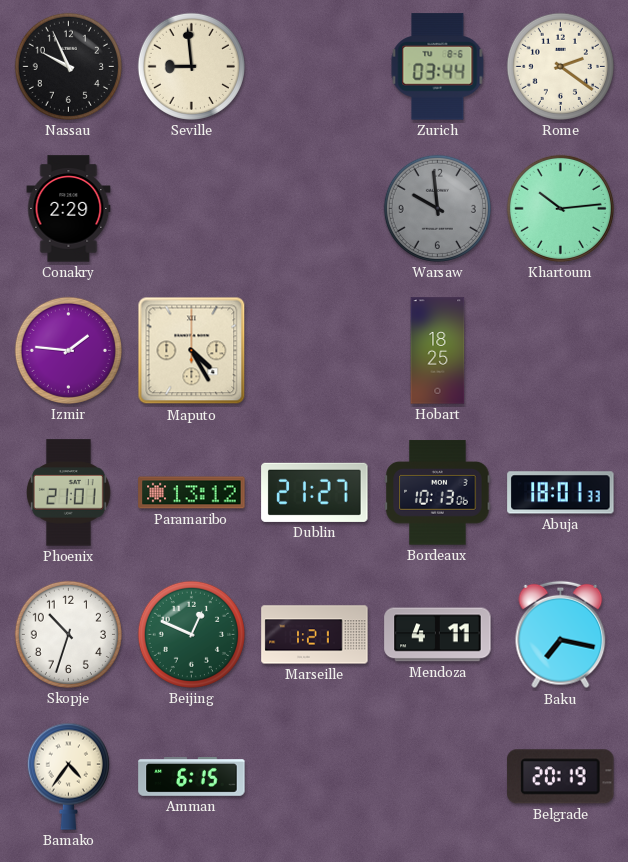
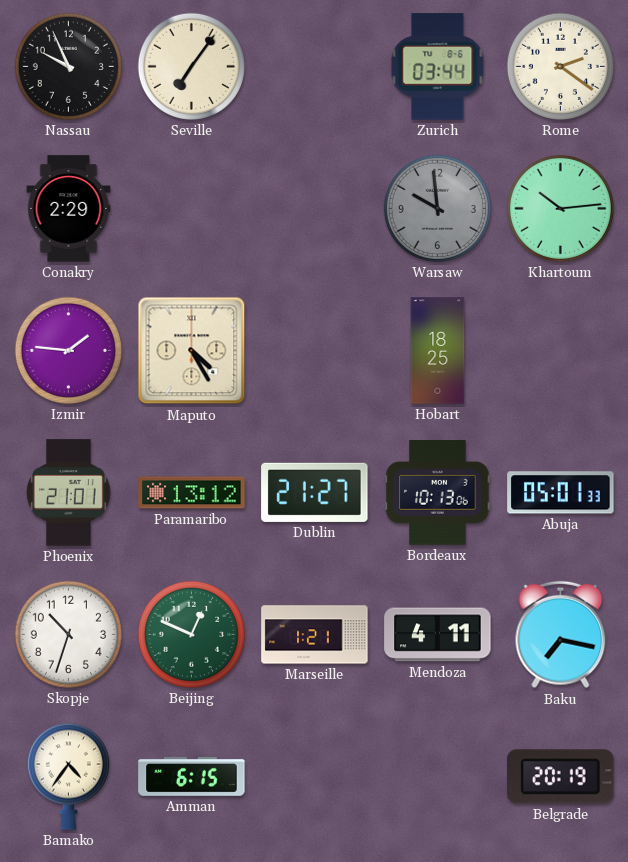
Seville: 8:59 -> 7:06
Abuja: 18:01 -> 05:01
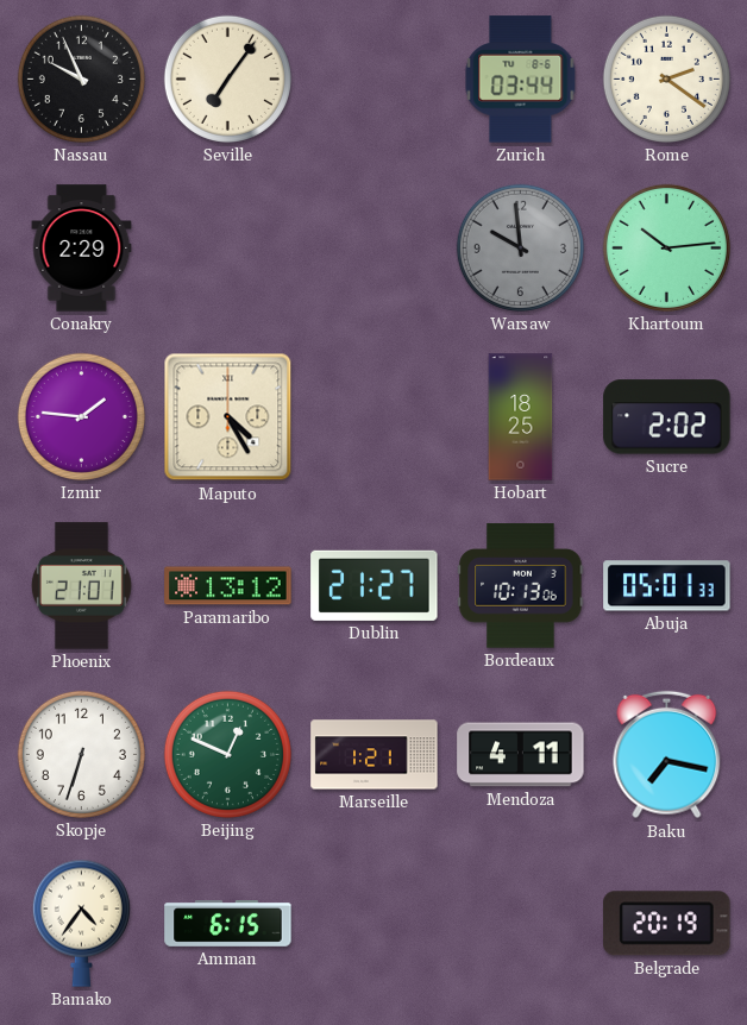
Sucre: none -> 2:02
Skopje: 10:33 -> 6:33
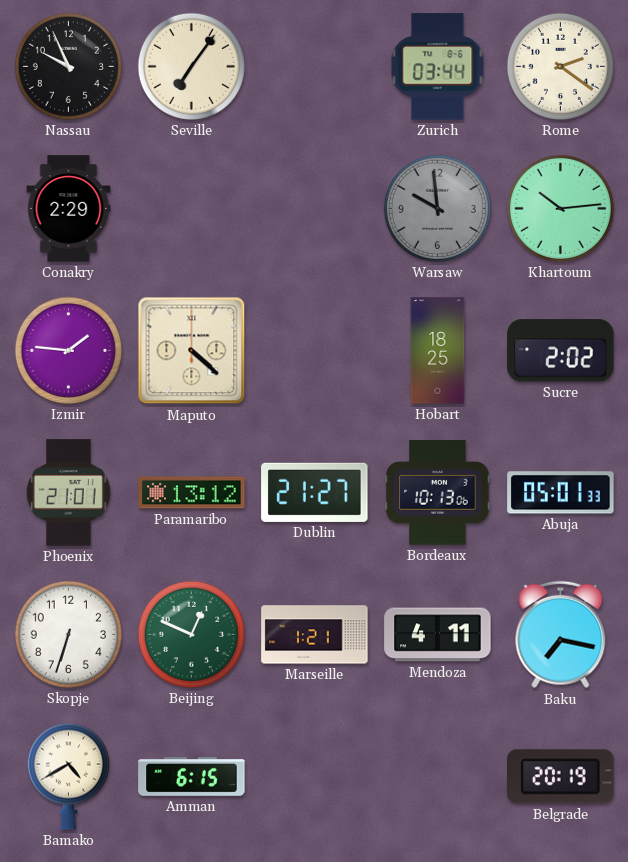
Maputo: 4:25 -> 4:22
Bamako: 4:36 -> 4:40
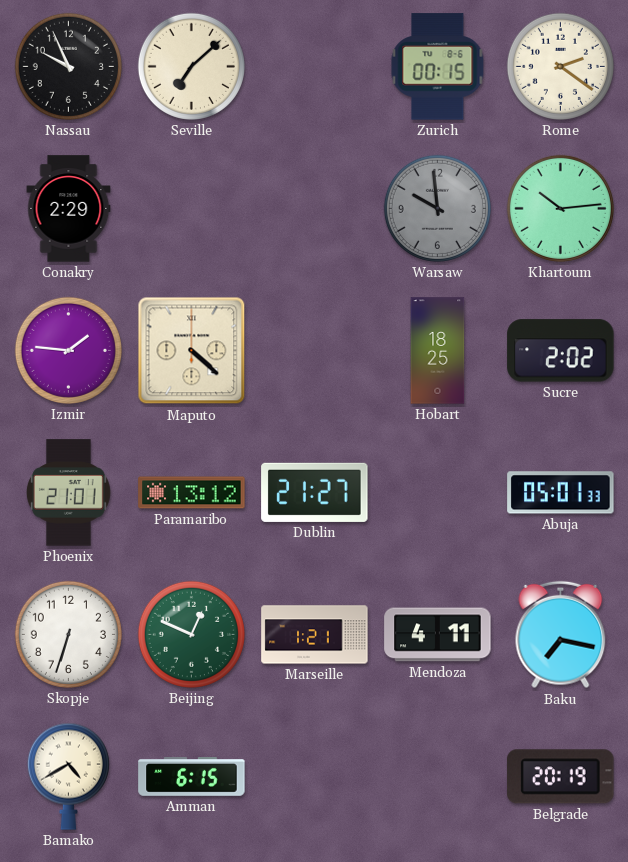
Seville: 7:06 -> 7:08
Zurich: 03:44 -> 00:15
Bordeaux: 10:13 -> none
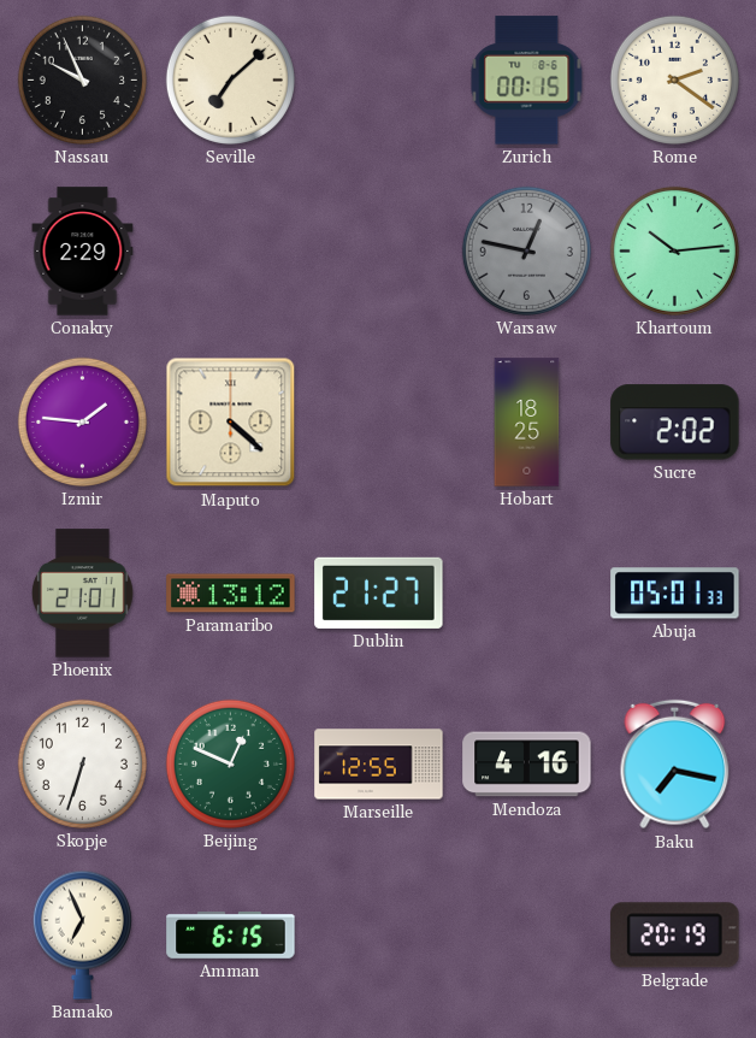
Warsaw: 9:59 -> 12:47
Marseille: 1:21 -> 12:55
Mendoza: 4:11 -> 4:16
Bamako: 4:40 -> 6:56
